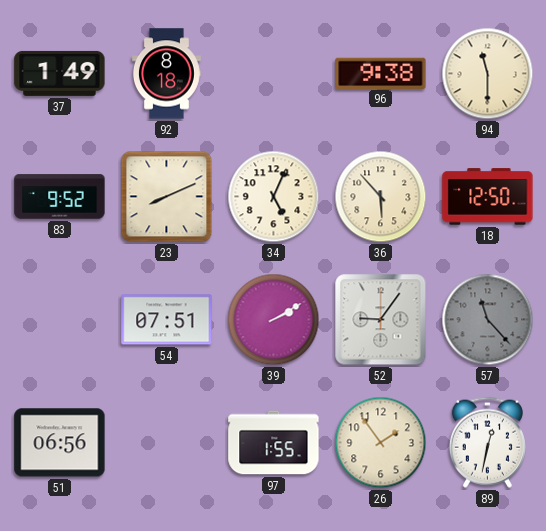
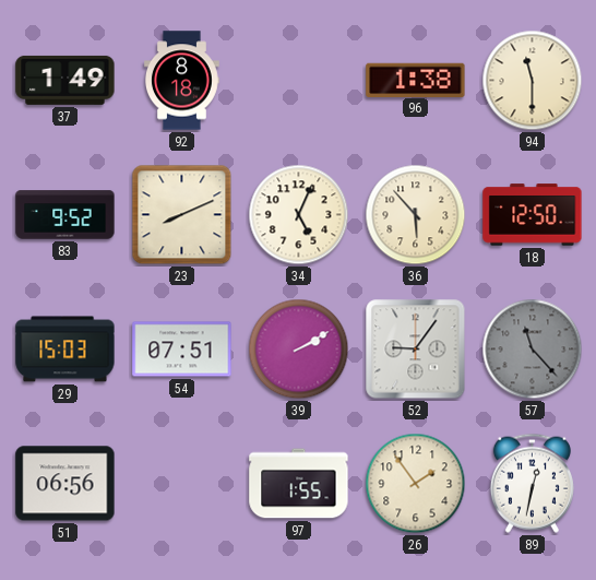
96: 9:38 -> 1:38
29: none -> 15:03
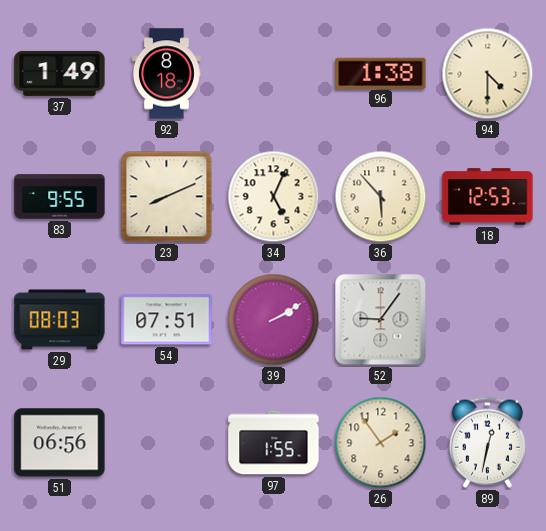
94: 11:30 -> 4:30
83: 9:52 -> 9:55
18: 12:50 -> 12:53
29: 15:03 -> 08:03
57: 11:23 -> none
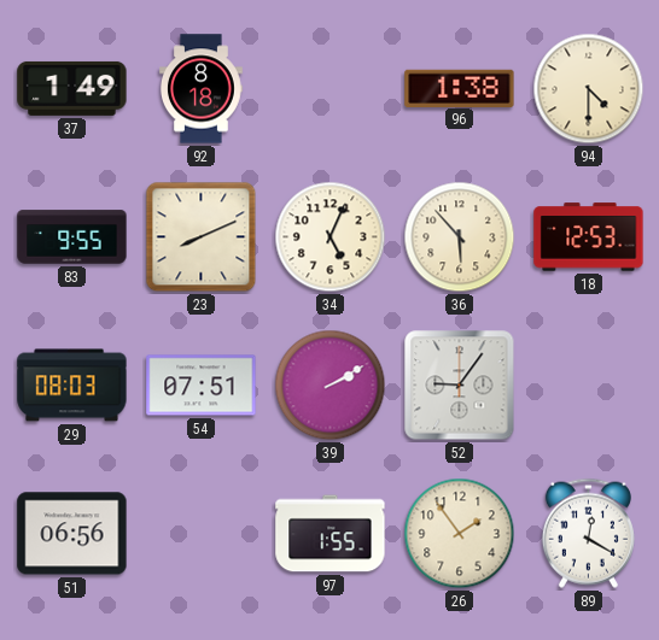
89: 12:32 -> 12:20
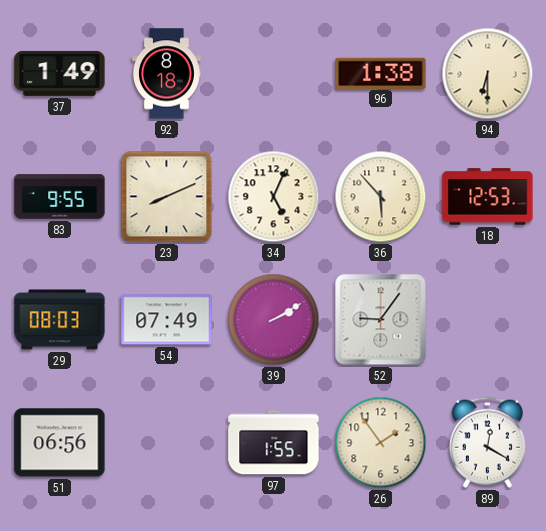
94: 4:30 -> 6:30
54: 07:51 -> 07:49
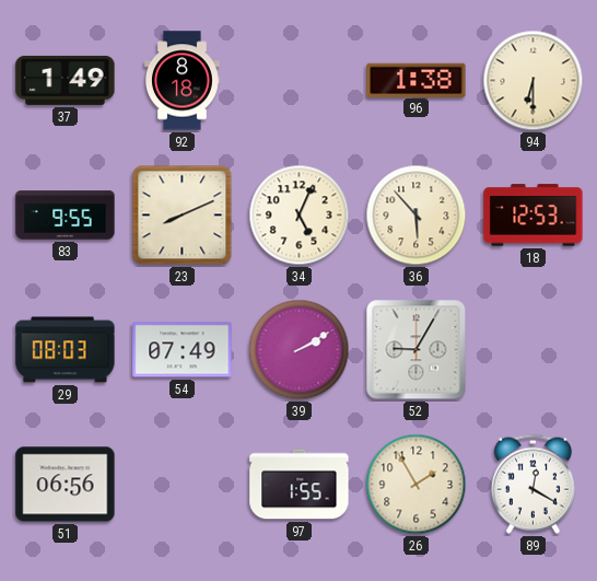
52: 9:06 -> 9:05
26: 1:54 -> 1:55
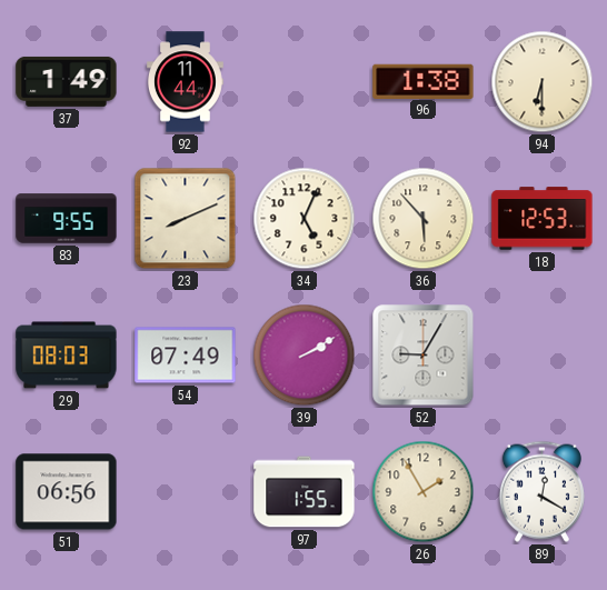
92: 8:18 -> 11:44
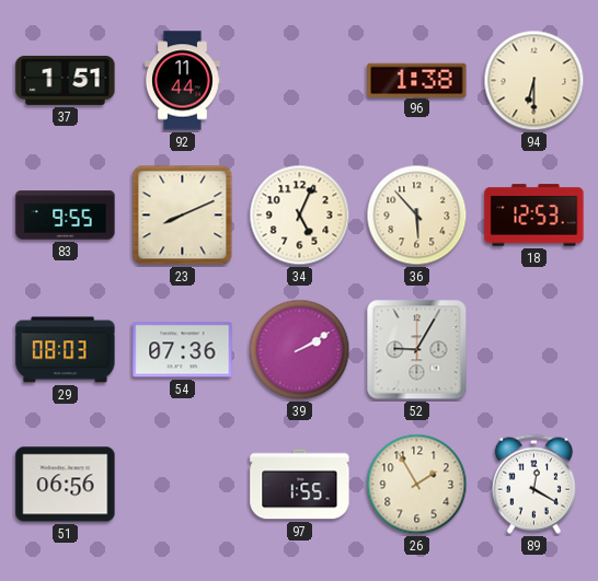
37: 1:49 -> 1:51
54: 07:49 -> 07:36
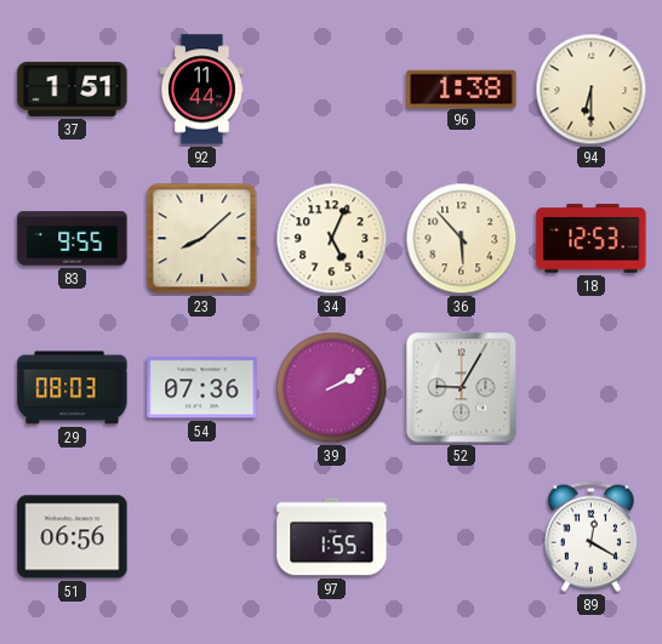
23: 8:11 -> 8:08
26: 1:55 -> none
